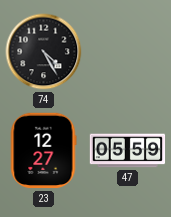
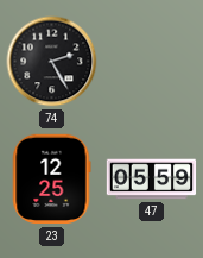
74: 4:25 -> 2:25
23: 12:27 -> 12:25
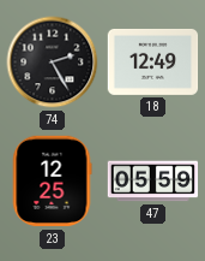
18: none -> 12:49
